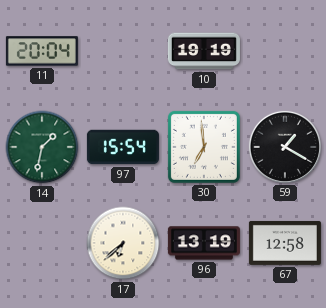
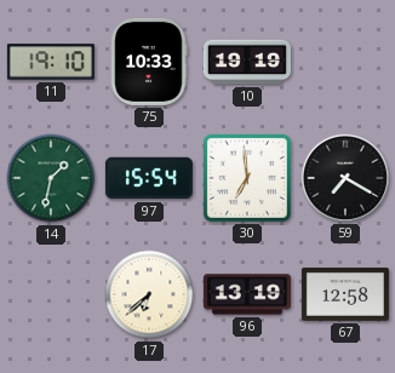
11: 20:04 -> 19:10
75: none -> 10:33
59: 1:20 -> 7:20
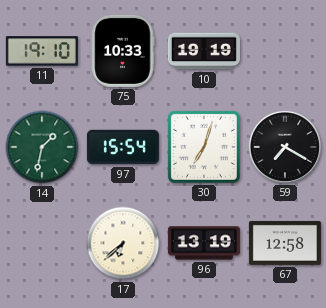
30: 6:59 -> 7:03
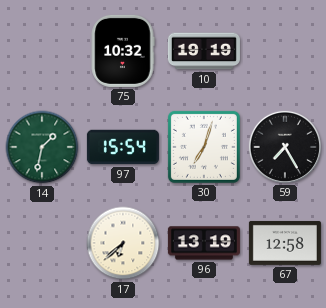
11: 19:10 -> none
75: 10:33 -> 10:32
59: 7:20 -> 7:25
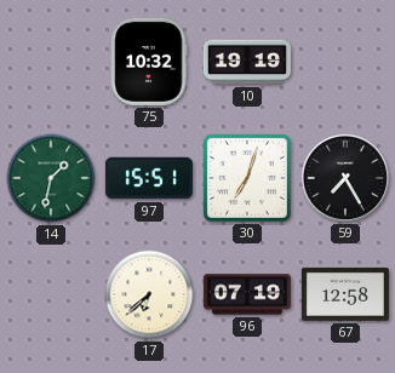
97: 15:54 -> 15:51
96: 13:19 -> 07:19
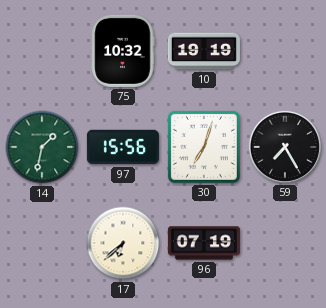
97: 15:51 -> 15:56
67: 12:58 -> none
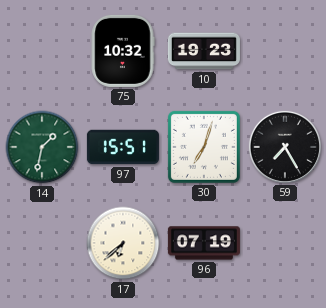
10: 19:19 -> 19:23
97: 15:56 -> 15:51
